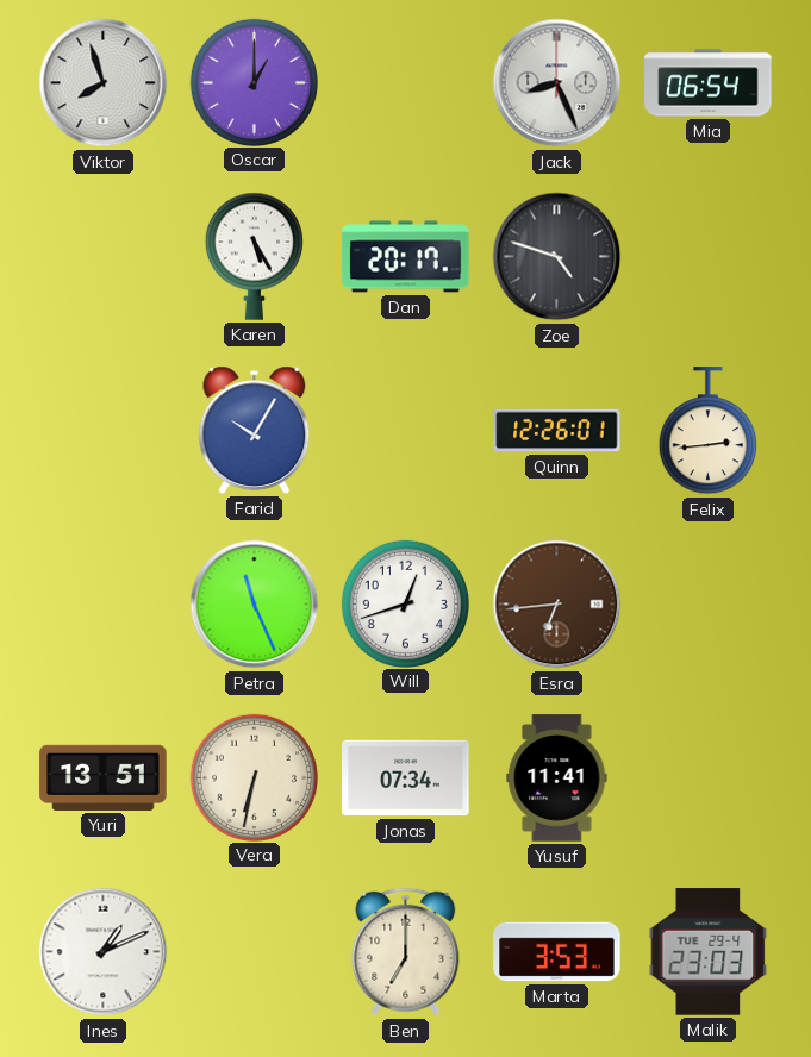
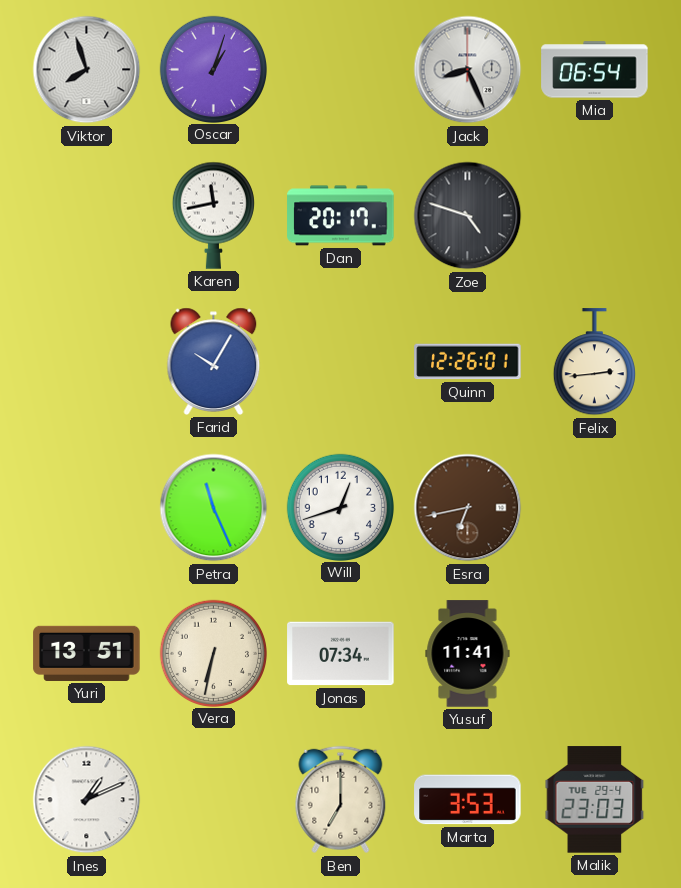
Oscar: 1:00 -> 1:03
Karen: 5:25 -> 11:43
Esra: 6:44 -> 6:43
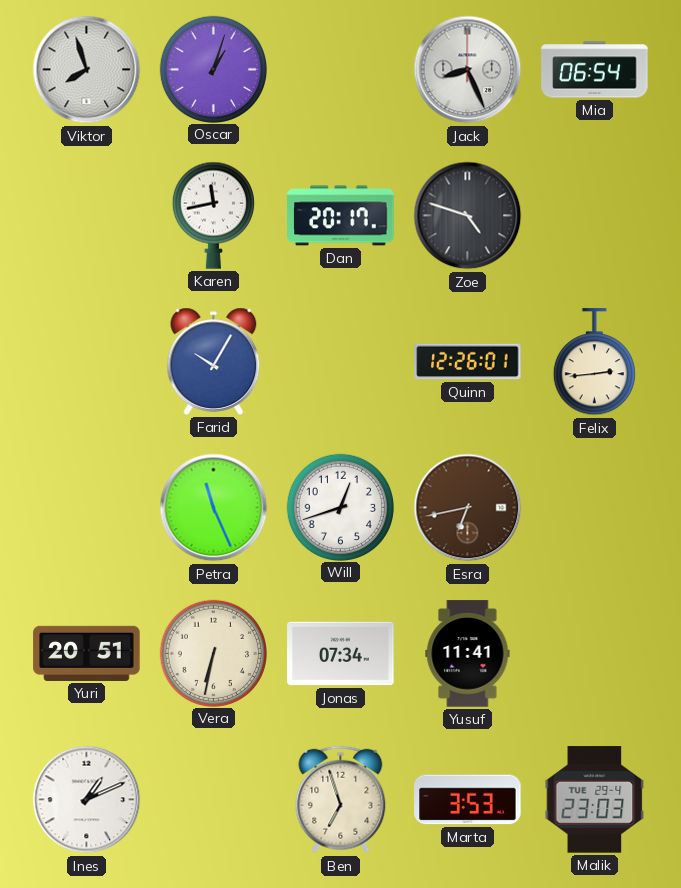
Yuri: 13:51 -> 20:51
Ben: 7:00 -> 6:57
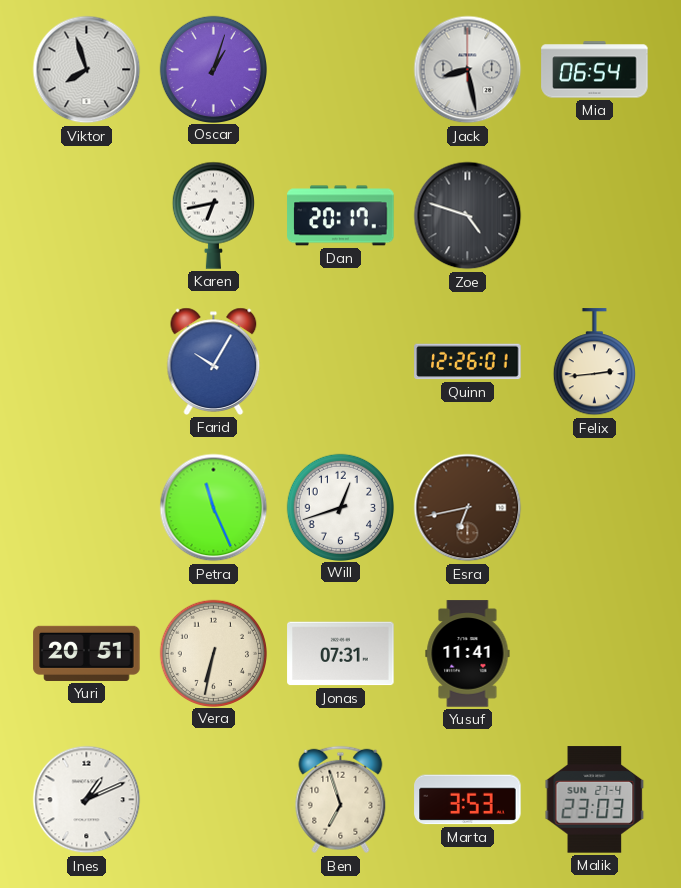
Jack: 8:26 -> 8:28
Karen: 11:43 -> 6:43
Jonas: 07:34 -> 07:31
Malik date: TUE 29-4 -> SUN 27-4
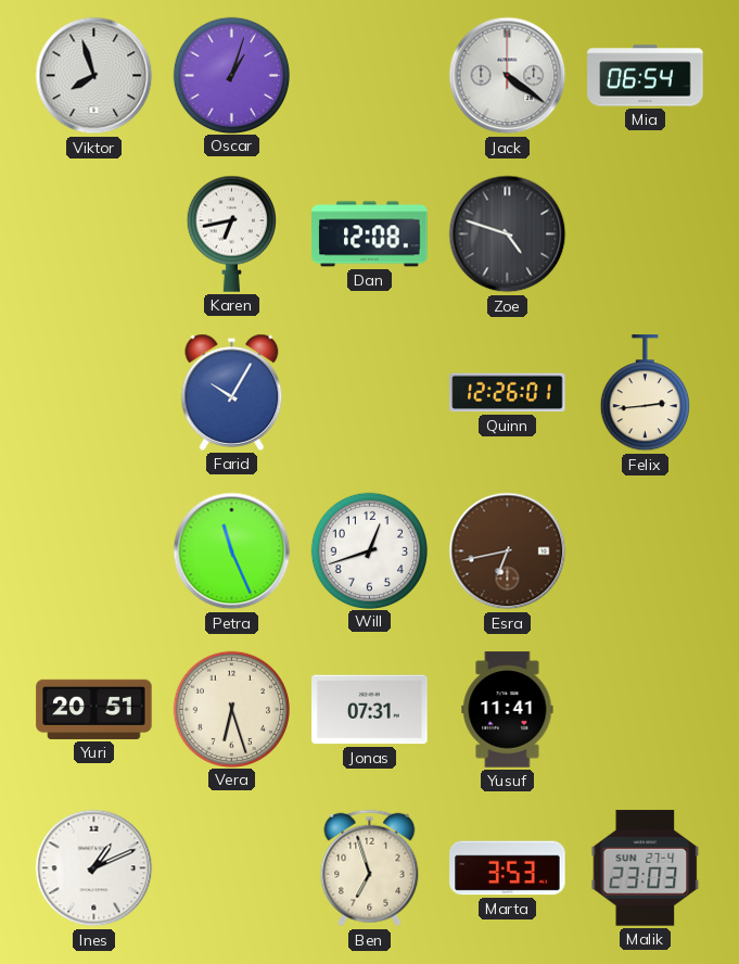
Jack: 8:28 -> 4:21
Dan: 20:17 -> 12:08
Vera: 6:32 -> 6:27
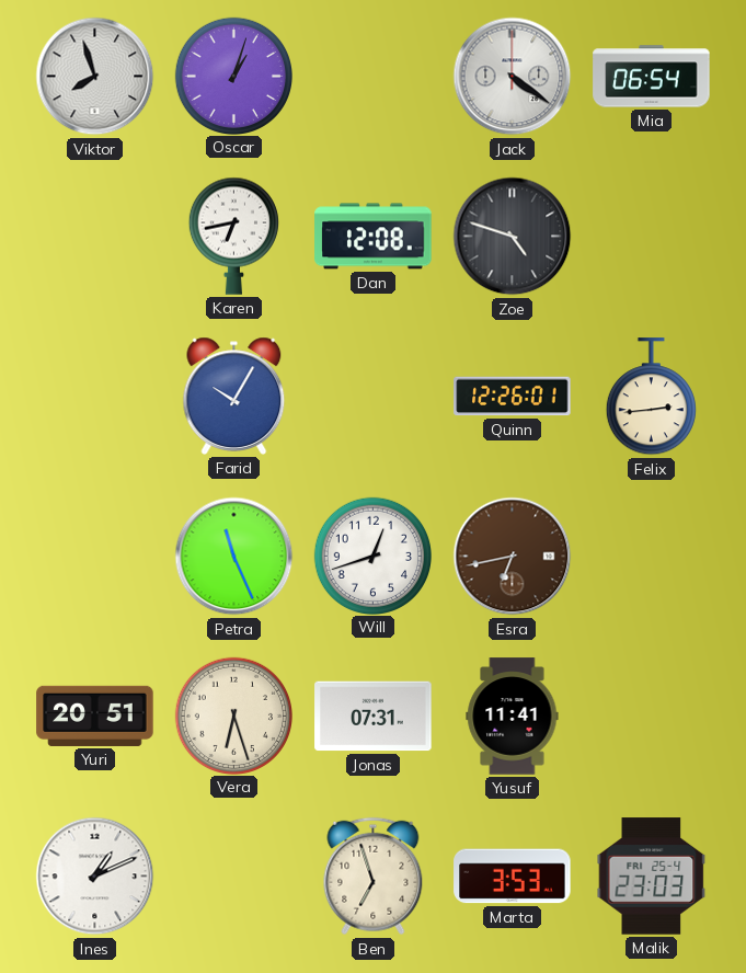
Malik date: SUN 27-4 -> FRI 25-4
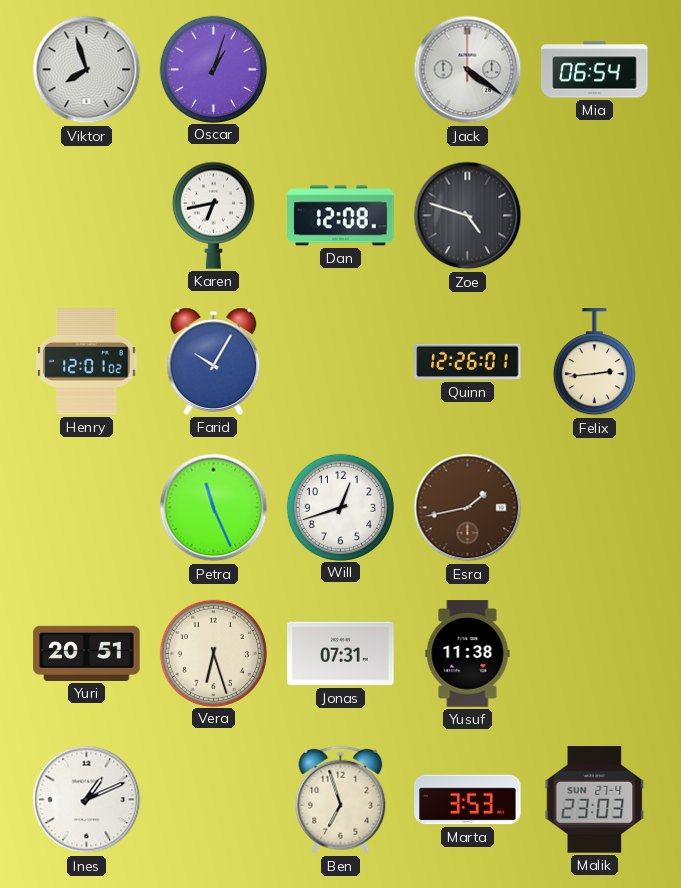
Henry: none -> 12:01
Esra: 6:43 -> 1:43
Yusuf: 11:41 -> 11:38
Malik date: FRI 25-4 -> SUN 27-4
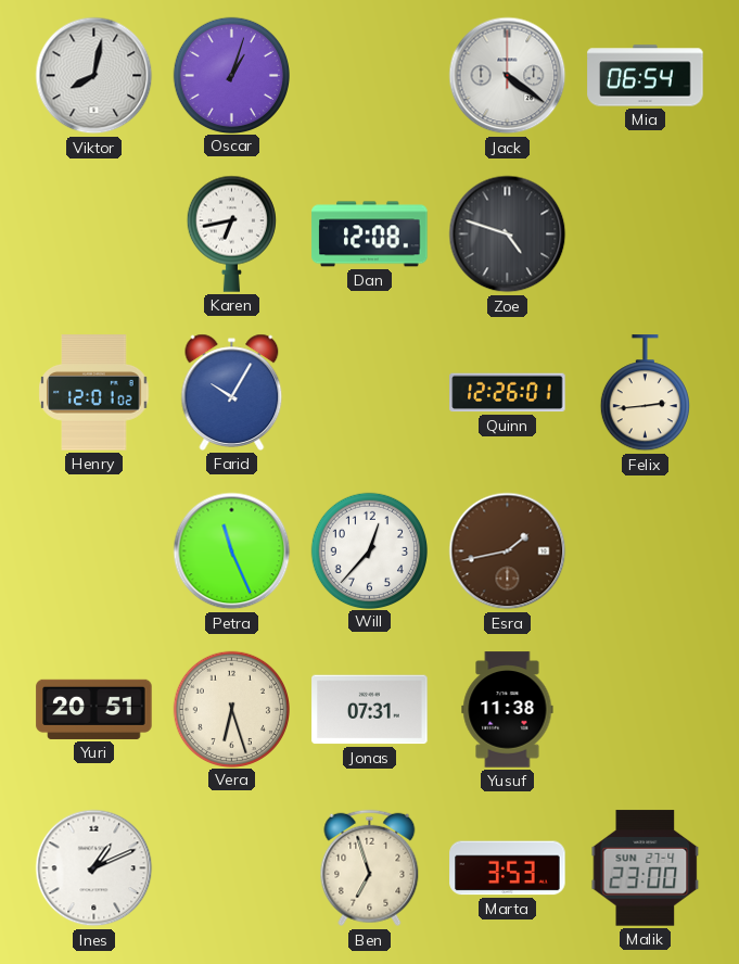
Viktor: 7:57 -> 8:02
Will: 12:42 -> 12:37
Malik: 23:03 -> 23:00
